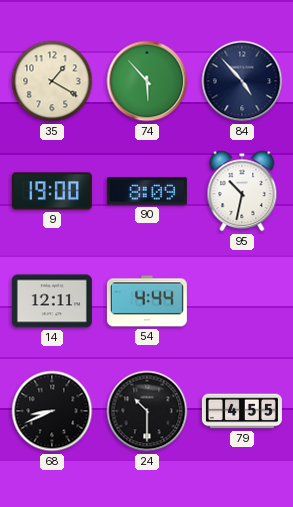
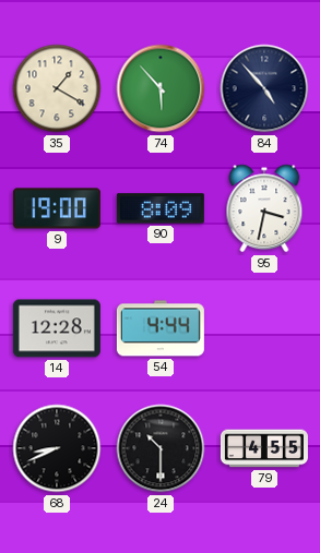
95: 10:32 -> 3:32
14: 12:11 -> 12:28
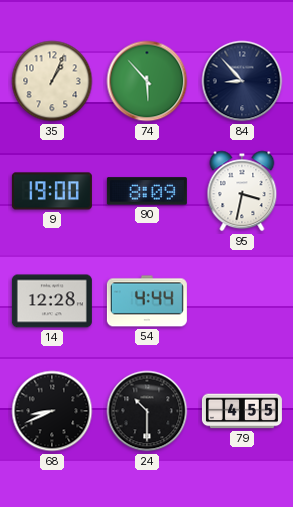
35: 1:20 -> 1:04
84: 4:53 -> 8:53
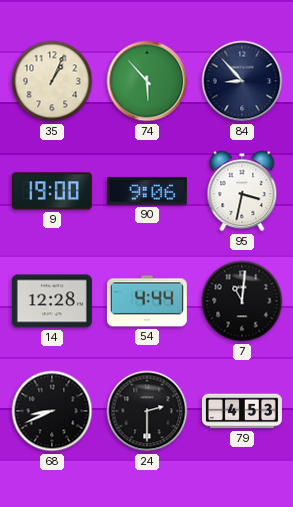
90: 8:09 -> 9:06
7: none -> 11:01
24: 10:30 -> 2:30
79: 4:55 -> 4:53
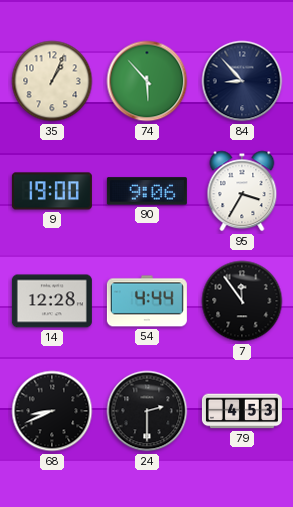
95: 3:32 -> 3:35
7: 11:01 -> 11:54
